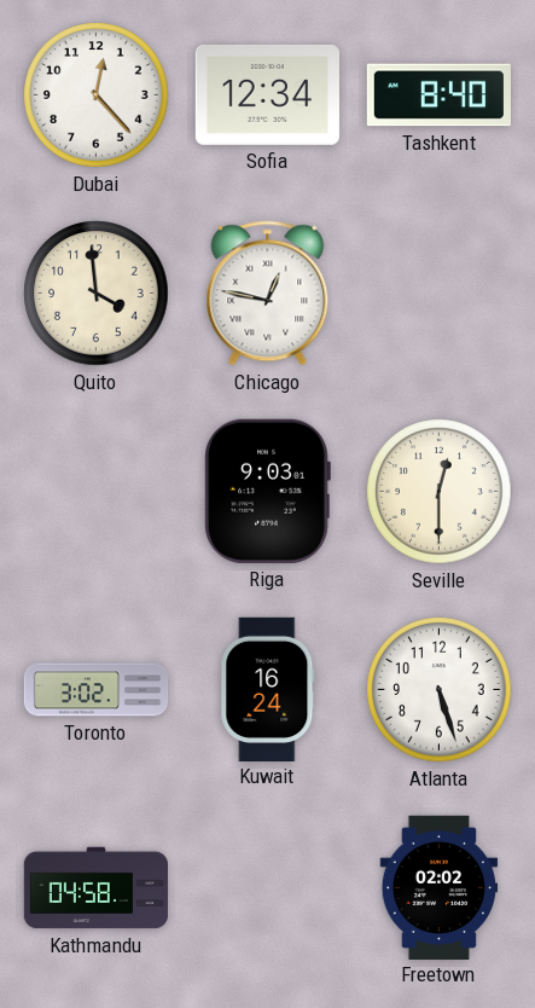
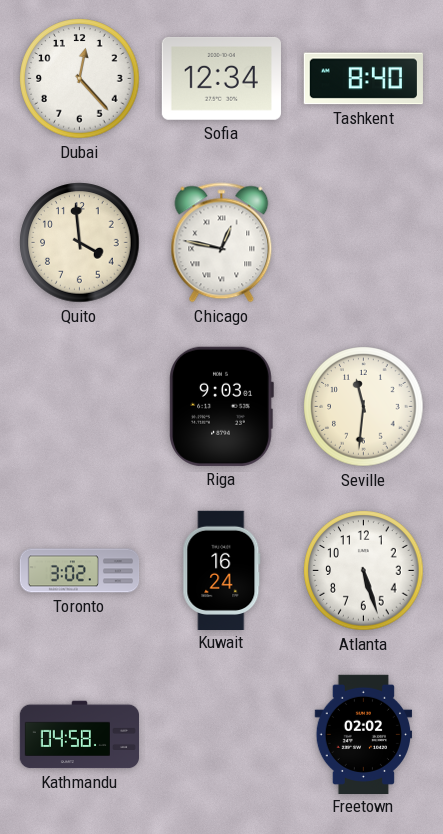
Seville: 12:30 -> 11:31
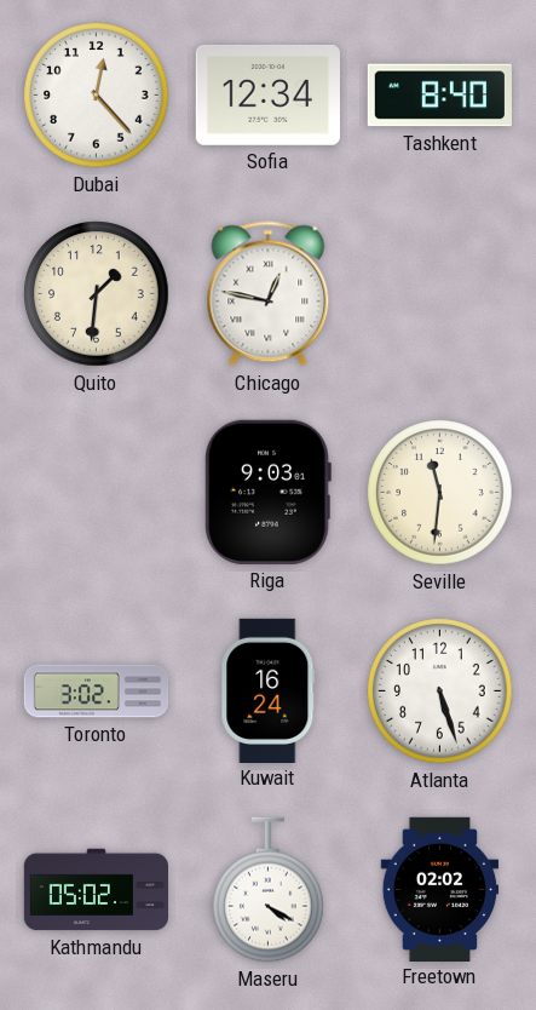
Quito: 3:59 -> 1:31
Kathmandu: 04:58 -> 05:02
Maseru: none -> 4:20
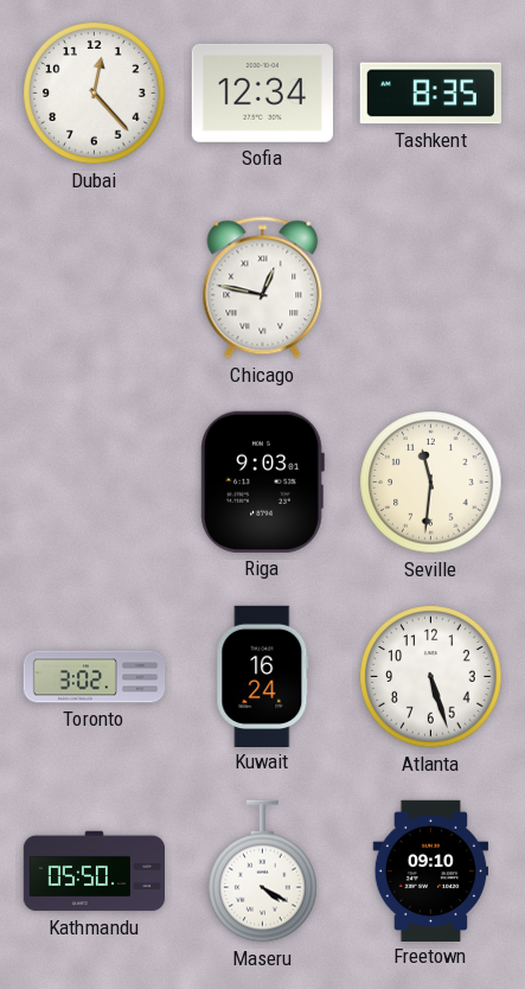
Tashkent: 8:40 -> 8:35
Quito: 1:31 -> none
Kathmandu: 05:02 -> 05:50
Freetown: 02:02 -> 09:10
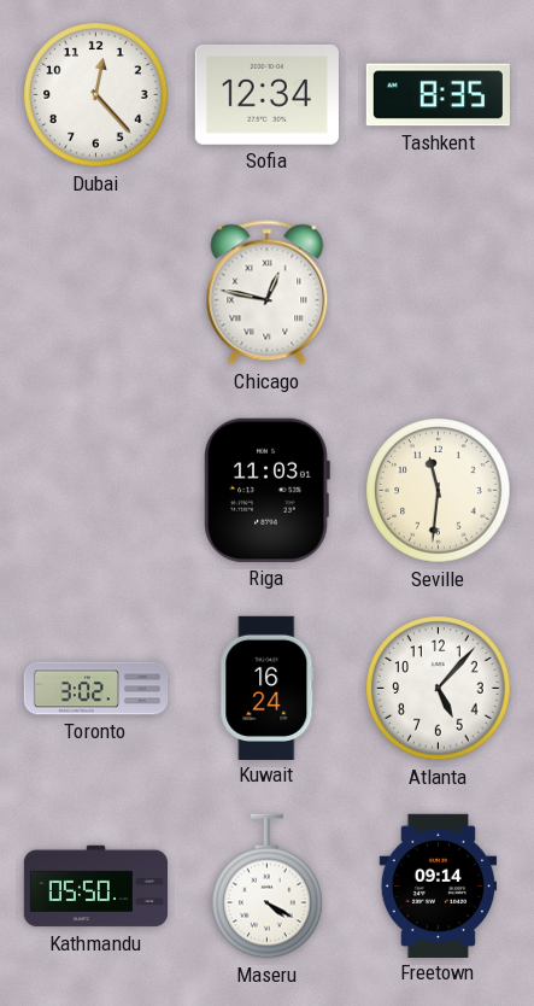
Riga: 9:03 -> 11:03
Atlanta: 5:27 -> 5:07
Freetown: 09:10 -> 09:14
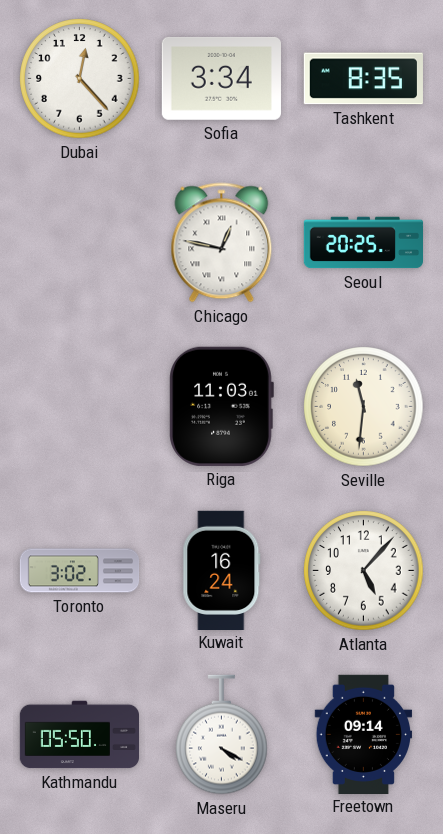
Sofia: 12:34 -> 3:34
Seoul: none -> 20:25
